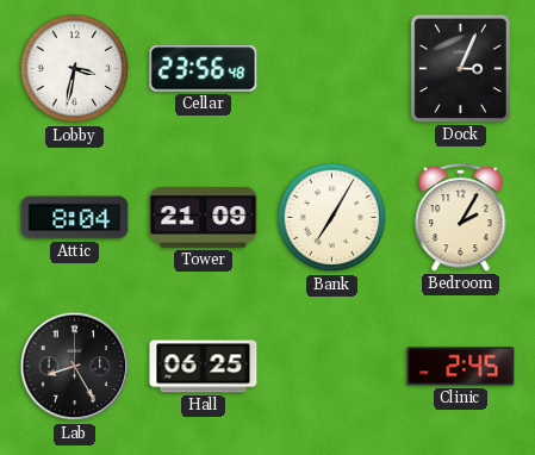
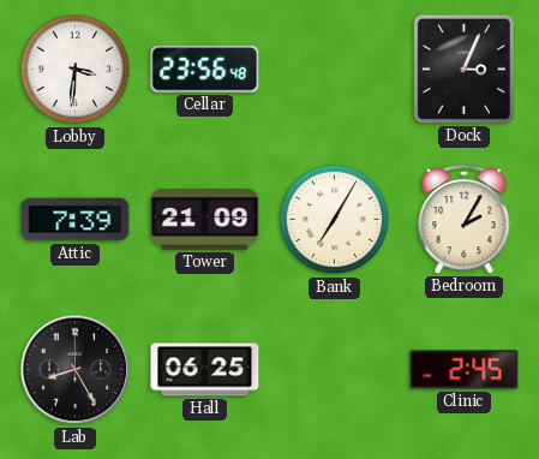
Lobby: 3:32 -> 3:31
Attic: 8:04 -> 7:39
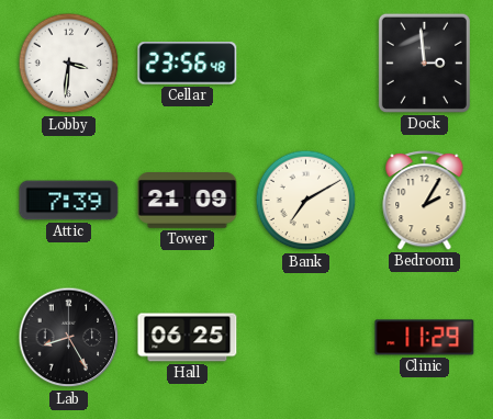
Dock: 3:04 -> 2:59
Bank: 7:05 -> 7:10
Clinic: 2:45 -> 11:29
